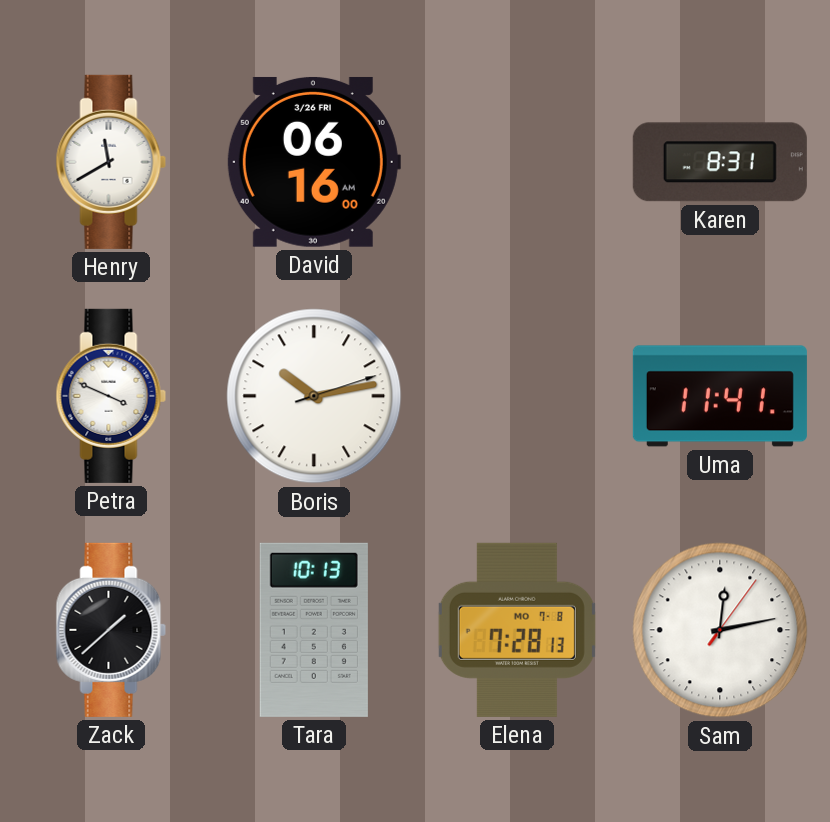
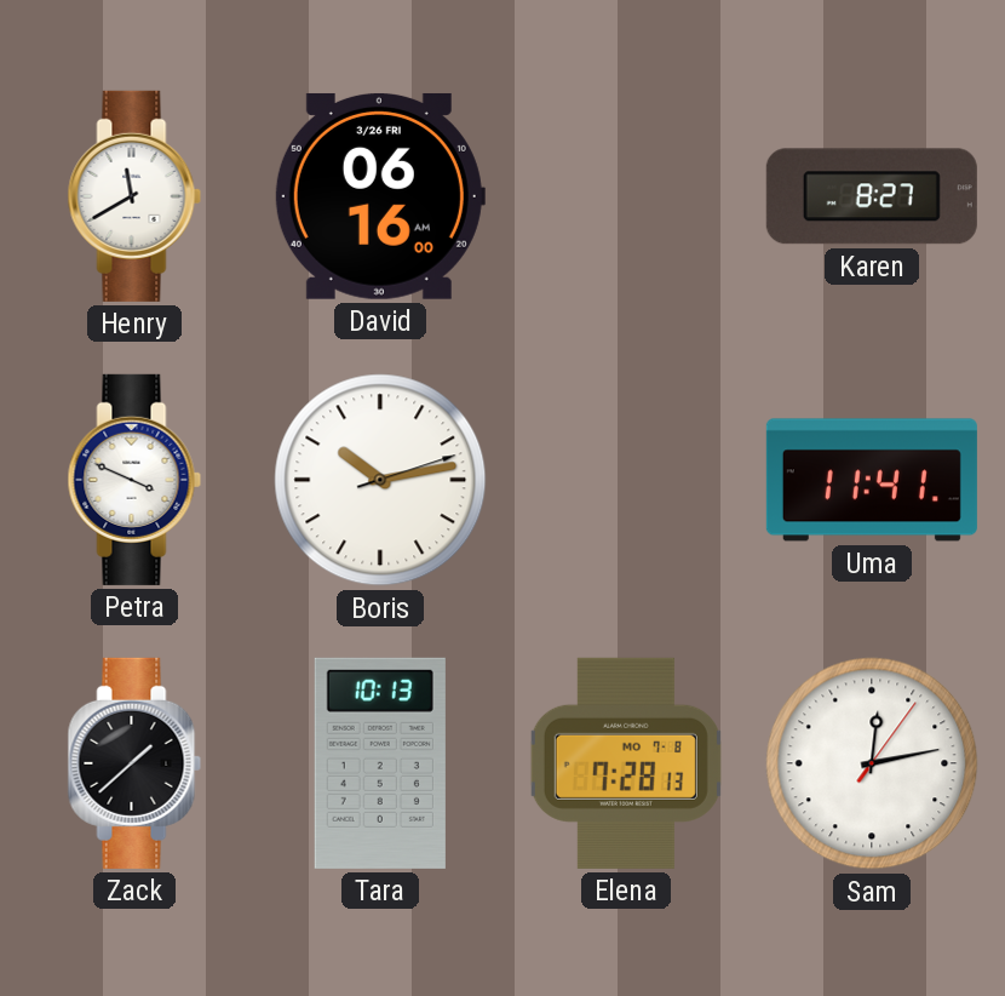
Karen: 8:31 -> 8:27
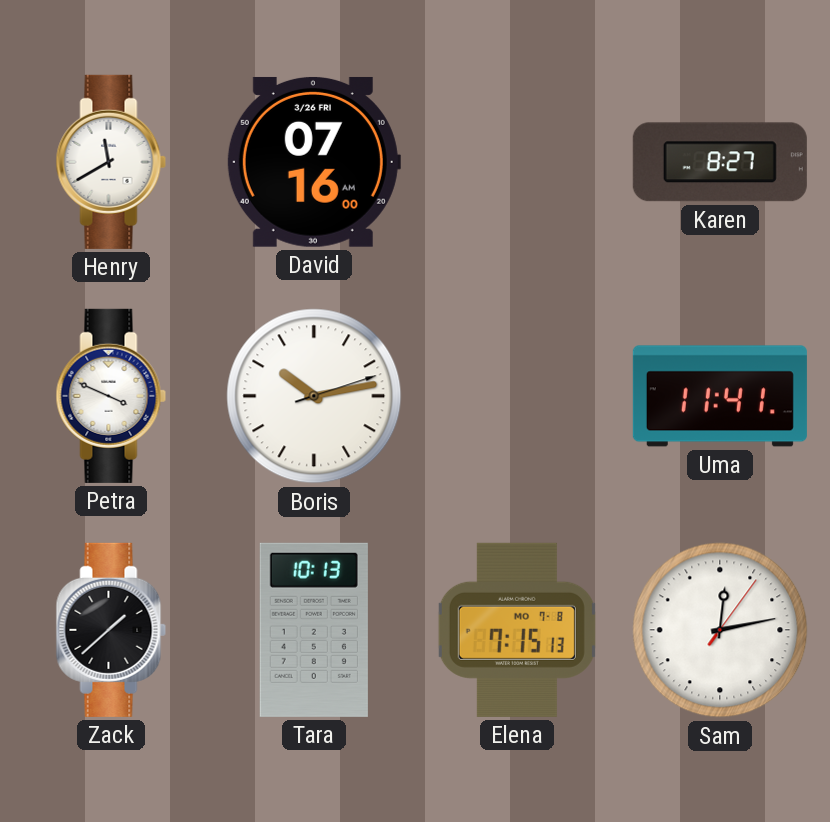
David: 06:16 -> 07:16
Elena: 7:28 -> 7:15
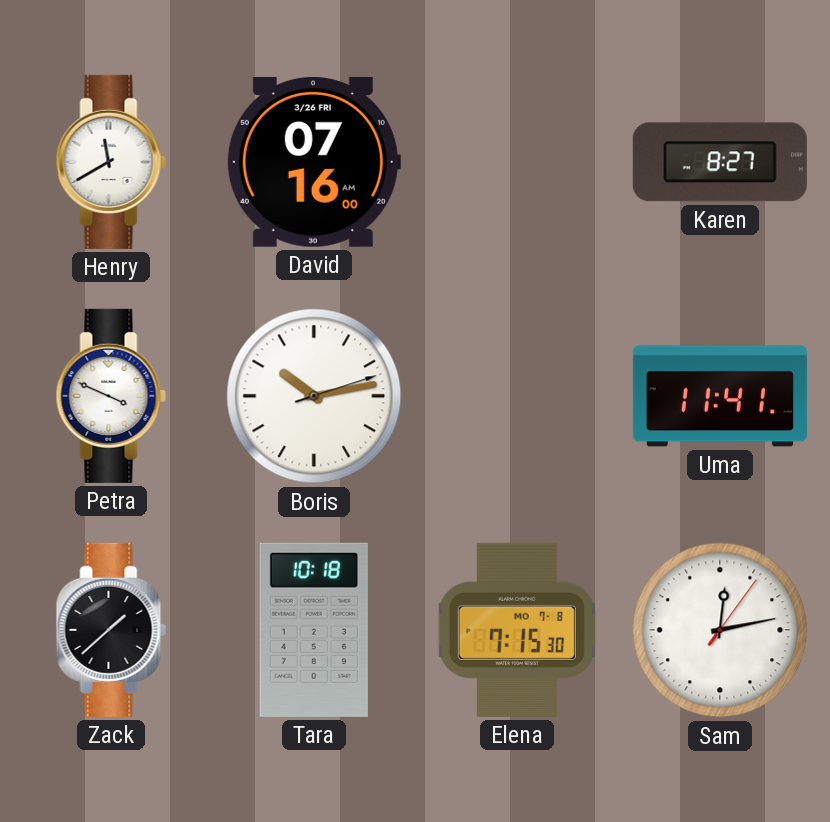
Tara: 10:13 -> 10:18
Elena: 7:15:13 -> 7:15:30
